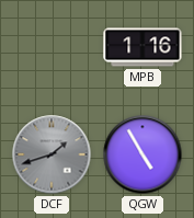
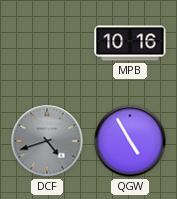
MPB: 1:16 -> 10:16
DCF: 1:42 -> 4:42
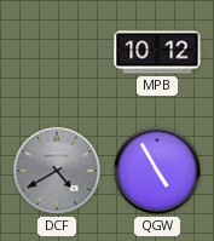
MPB: 10:16 -> 10:12
DCF: 4:42 -> 4:40
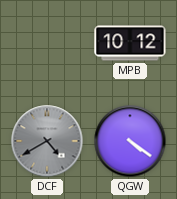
QGW: 4:55 -> 4:21
